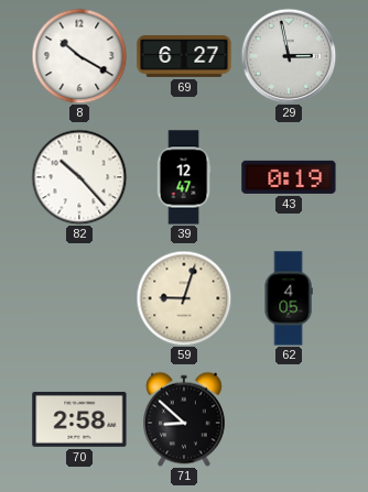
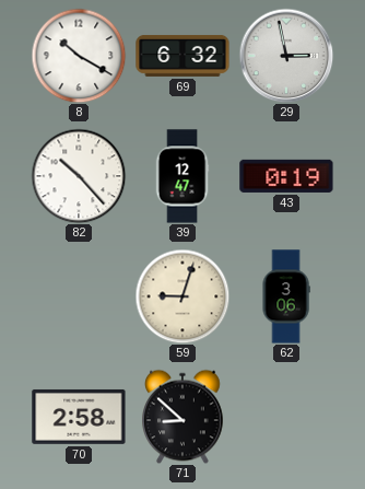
69: 6:27 -> 6:32
62: 4:05 -> 3:06
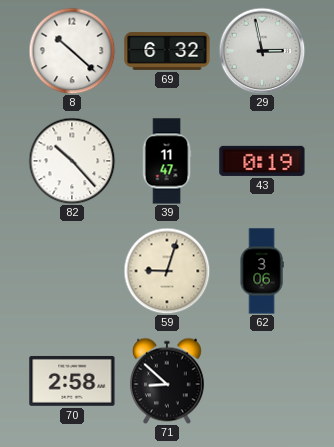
8: 10:20 -> 10:22
39: 12:47 -> 11:47
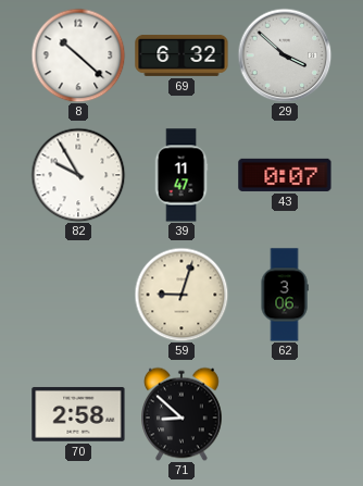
29: 2:58 -> 3:52
82: 10:23 -> 9:55
43: 0:19 -> 0:07
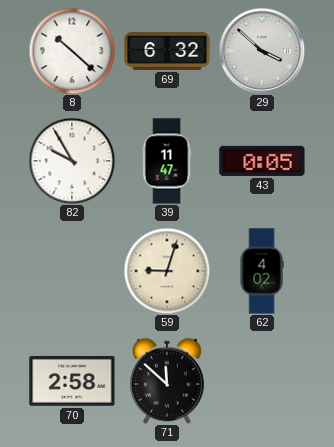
43: 0:07 -> 0:05
62: 3:06 -> 4:02
71: 8:52 -> 11:52
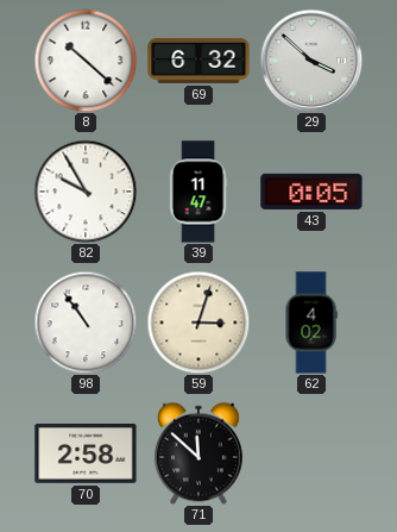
98: none -> 10:54
59: 9:03 -> 3:03
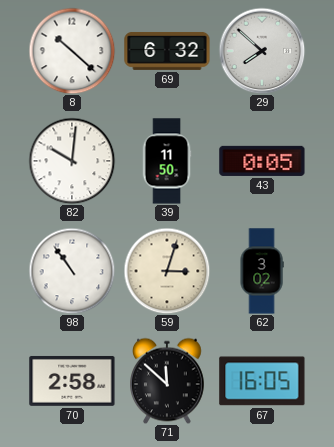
29: 3:52 -> 7:52
82: 9:55 -> 10:01
39: 11:47 -> 11:50
62: 4:02 -> 3:02
67: none -> 16:05
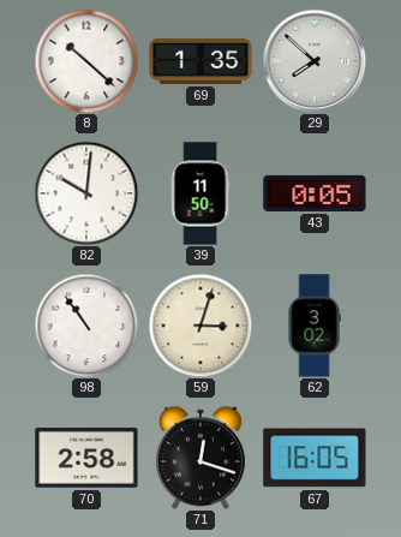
69: 6:32 -> 1:35
71: 11:52 -> 12:18
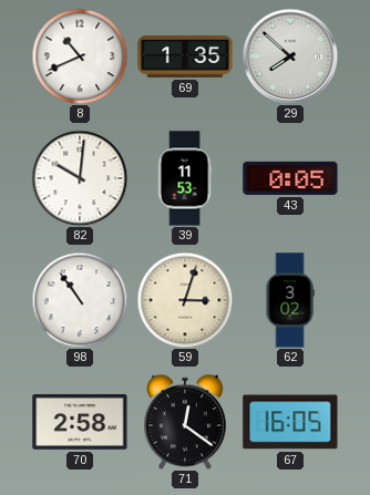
8: 10:22 -> 10:41
39: 11:50 -> 11:53
71: 12:18 -> 12:21
